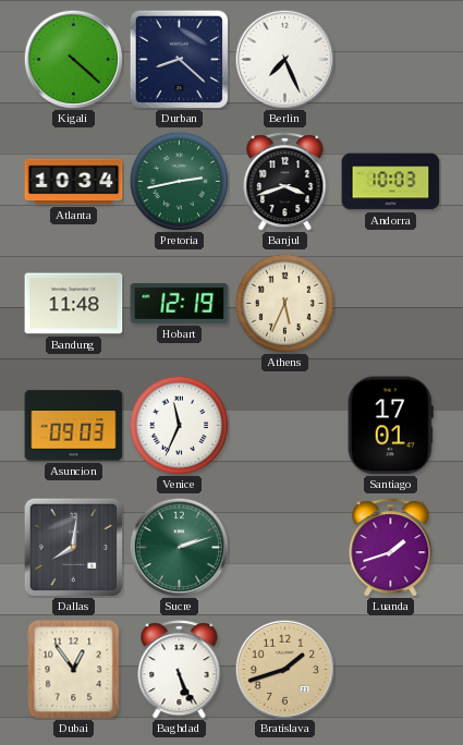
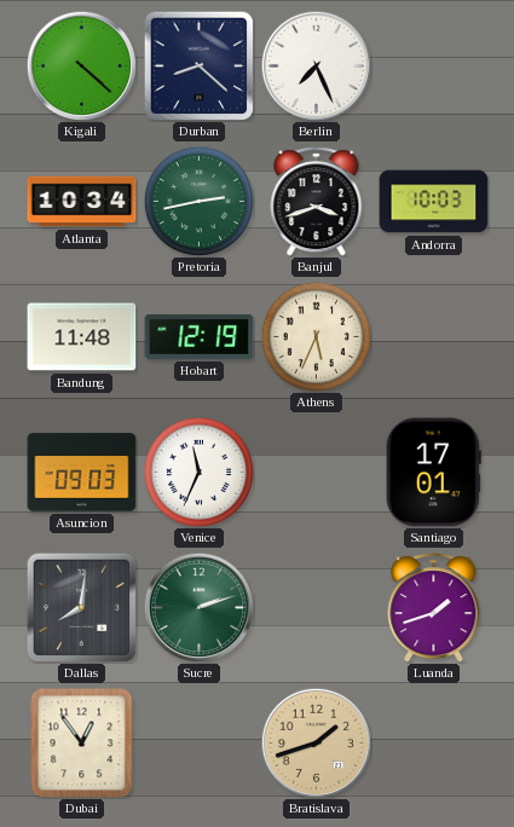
Baghdad: 5:26 -> none
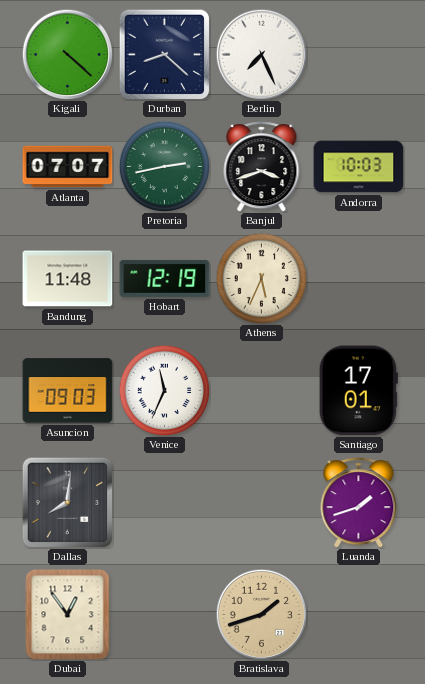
Atlanta: 10:34 -> 07:07
Sucre: 2:12 -> none
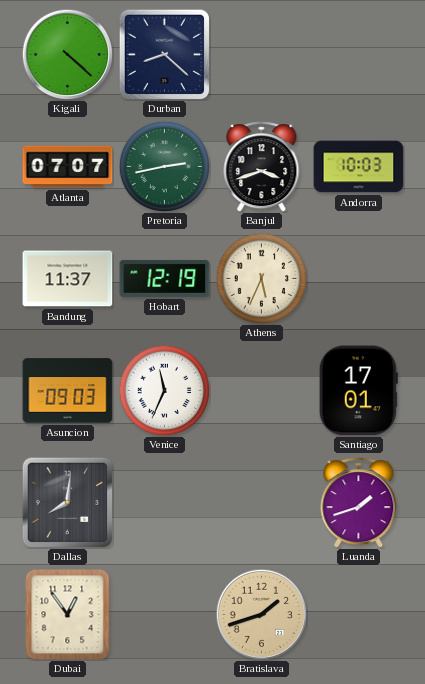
Berlin: 7:26 -> none
Bandung: 11:48 -> 11:37
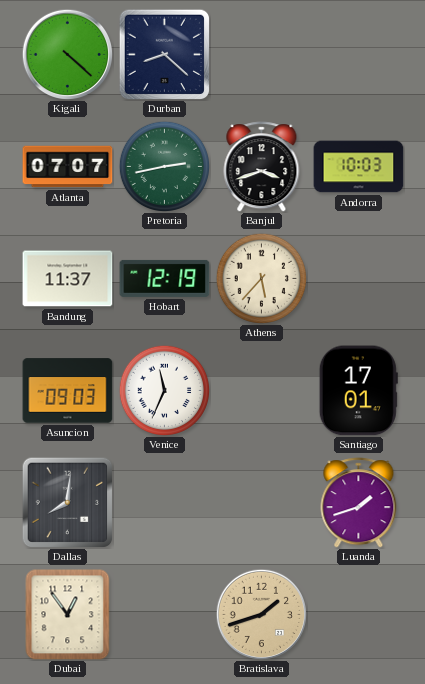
Athens: 5:34 -> 5:37
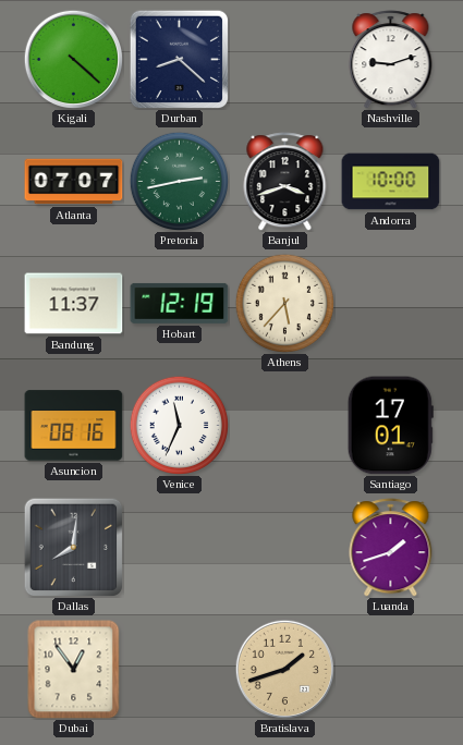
Nashville: none -> 9:12
Andorra: 10:03 -> 10:00
Asuncion: 09:03 -> 08:16
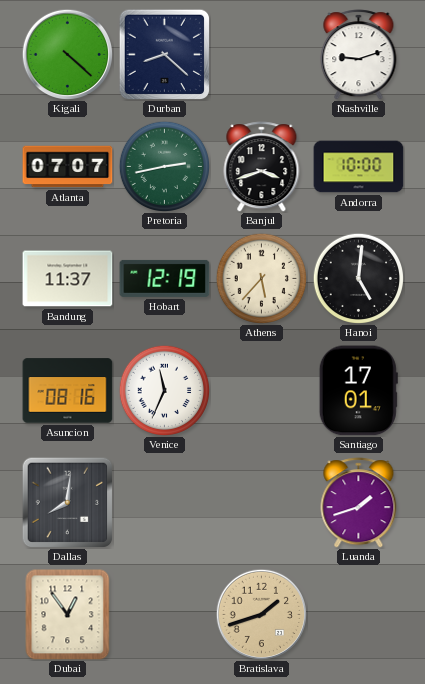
Hanoi: none -> 5:01
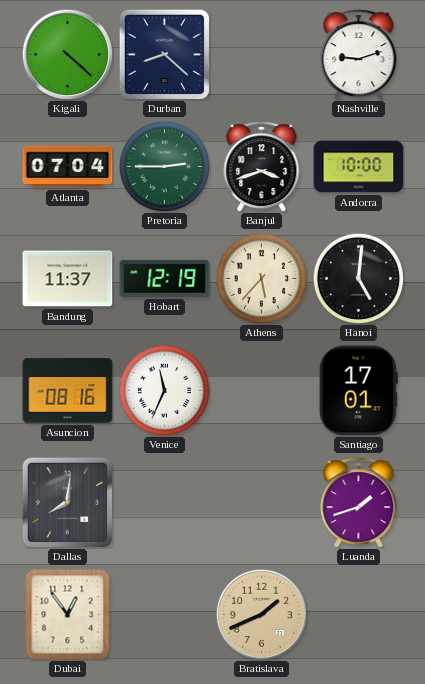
Atlanta: 07:07 -> 07:04
Pretoria: 2:43 -> 2:45
Bratislava: 1:42 -> 1:41
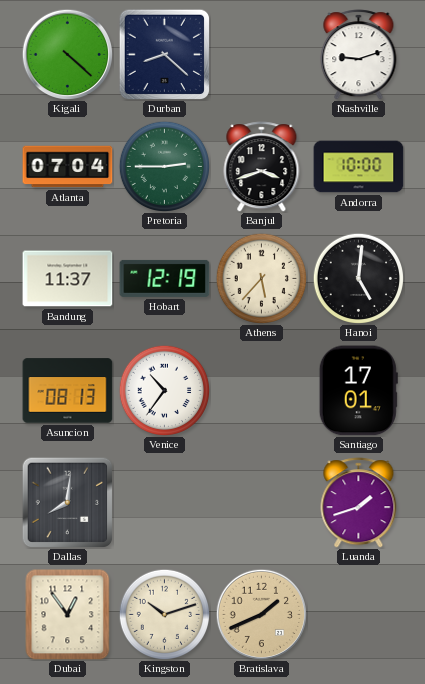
Asuncion: 08:16 -> 08:13
Venice: 11:34 -> 10:36
Kingston: none -> 10:12
